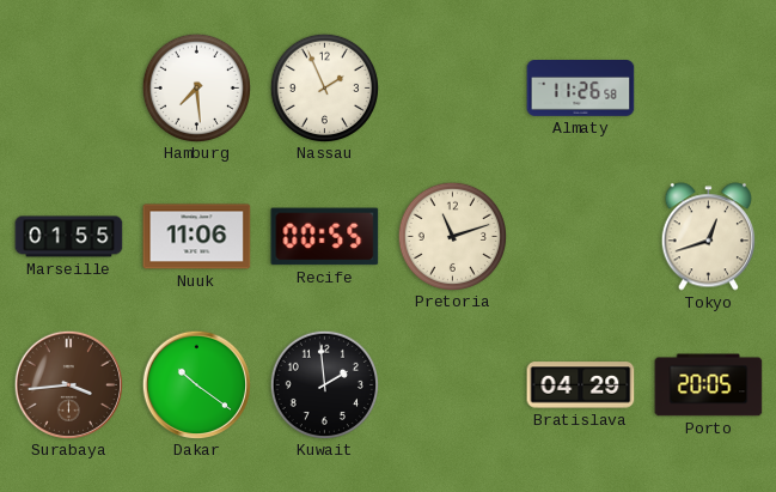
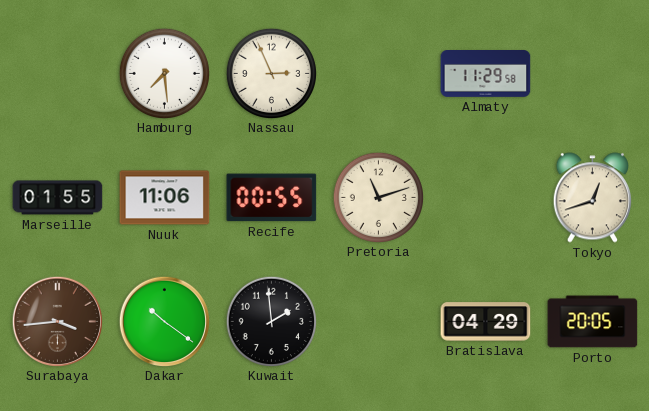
Nassau: 1:56 -> 2:56
Almaty: 11:26 -> 11:29
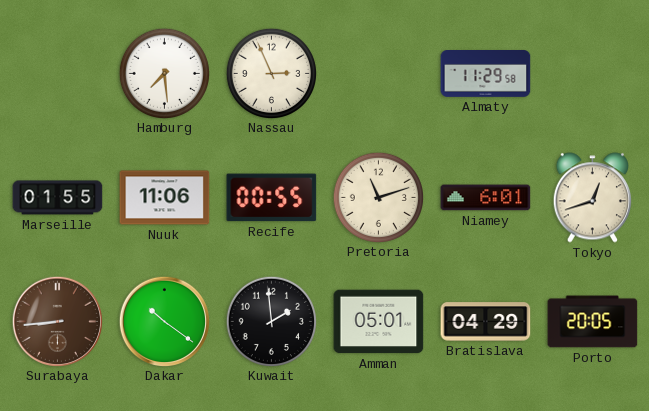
Niamey: none -> 6:01
Surabaya: 3:44 -> 8:44
Amman: none -> 05:01
